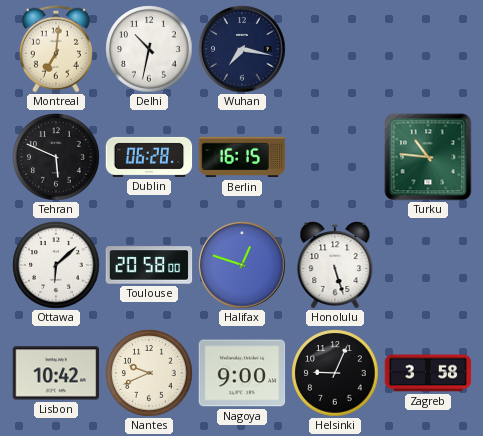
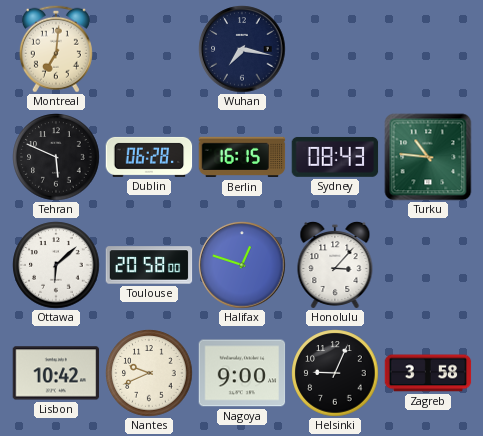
Delhi: 10:32 -> none
Sydney: none -> 08:43
Honolulu: 5:27 -> 3:07
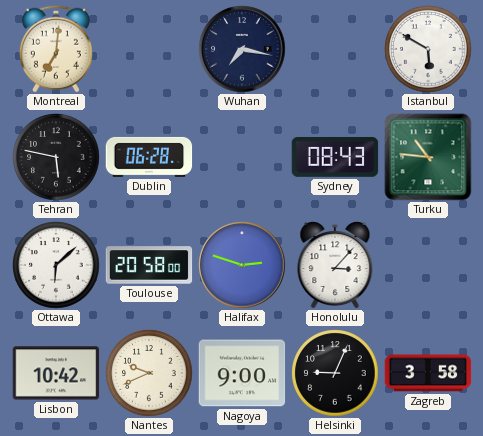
Istanbul: none -> 5:50
Tehran: 5:49 -> 5:47
Berlin: 16:15 -> none
Halifax: 12:48 -> 2:48
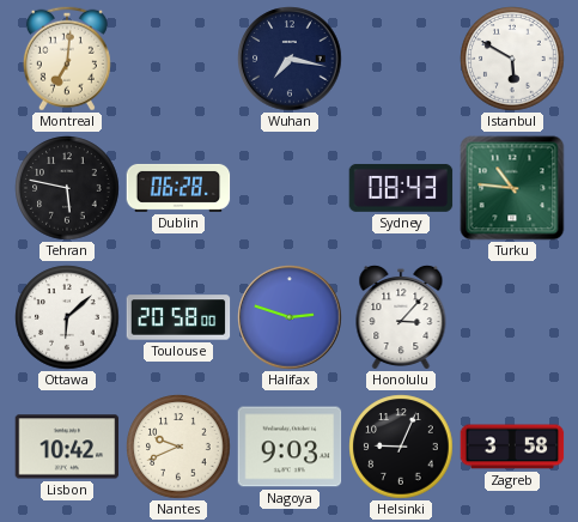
Nagoya: 9:00 -> 9:03
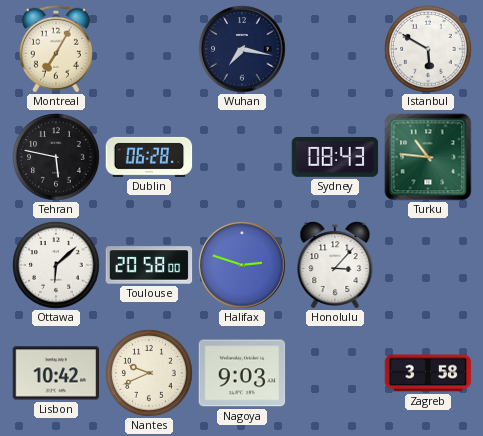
Montreal: 7:01 -> 7:05
Helsinki: 9:04 -> none
